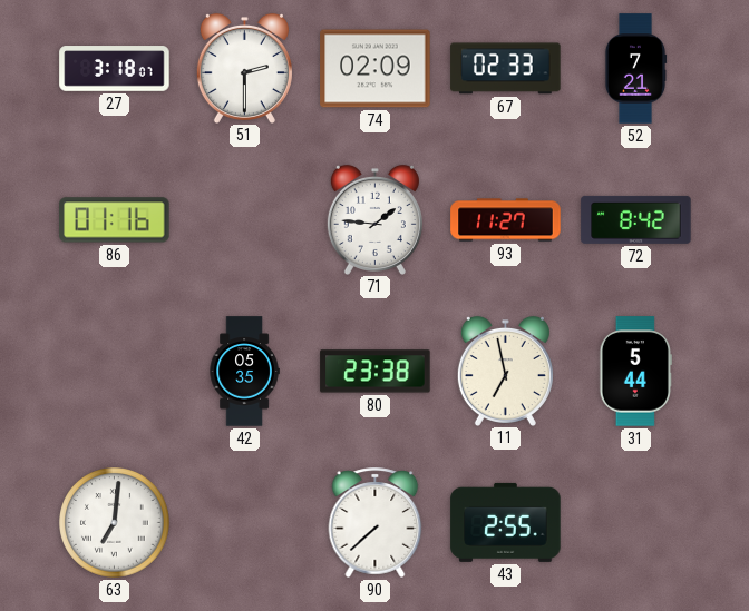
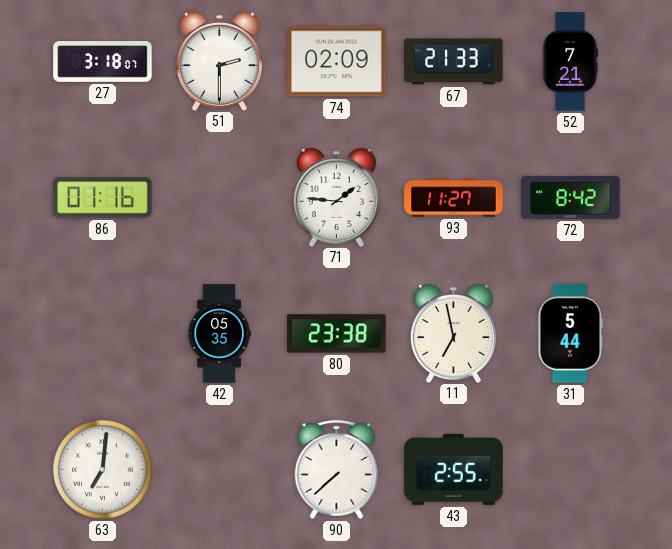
67: 02:33 -> 21:33
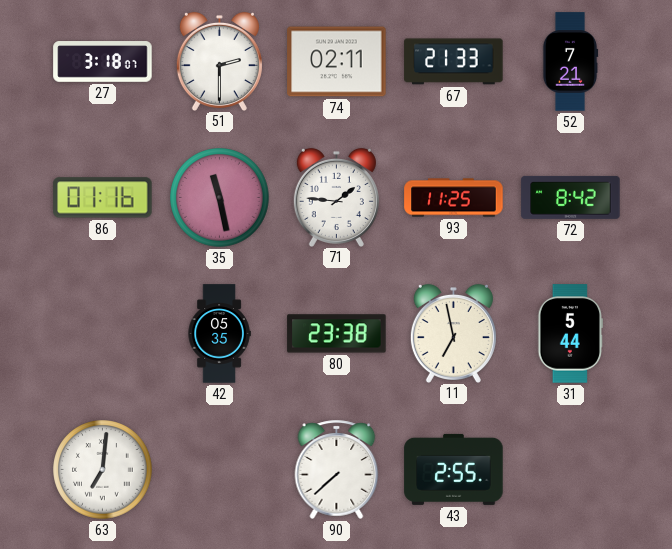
74: 02:09 -> 02:11
35: none -> 11:28
93: 11:27 -> 11:25
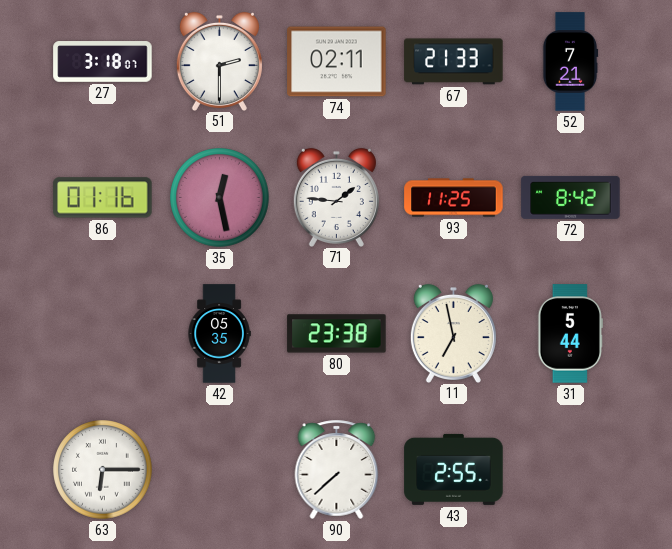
35: 11:28 -> 12:28
63: 7:01 -> 6:15
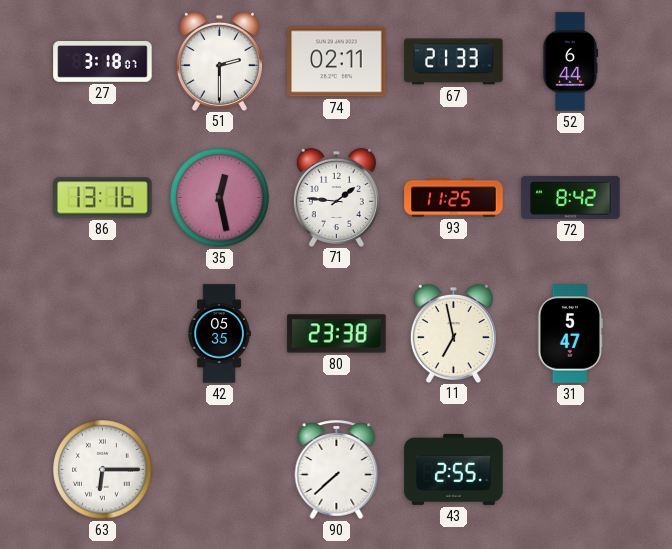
52: 7:21 -> 6:44
86: 01:16 -> 13:16
31: 5:44 -> 5:47
